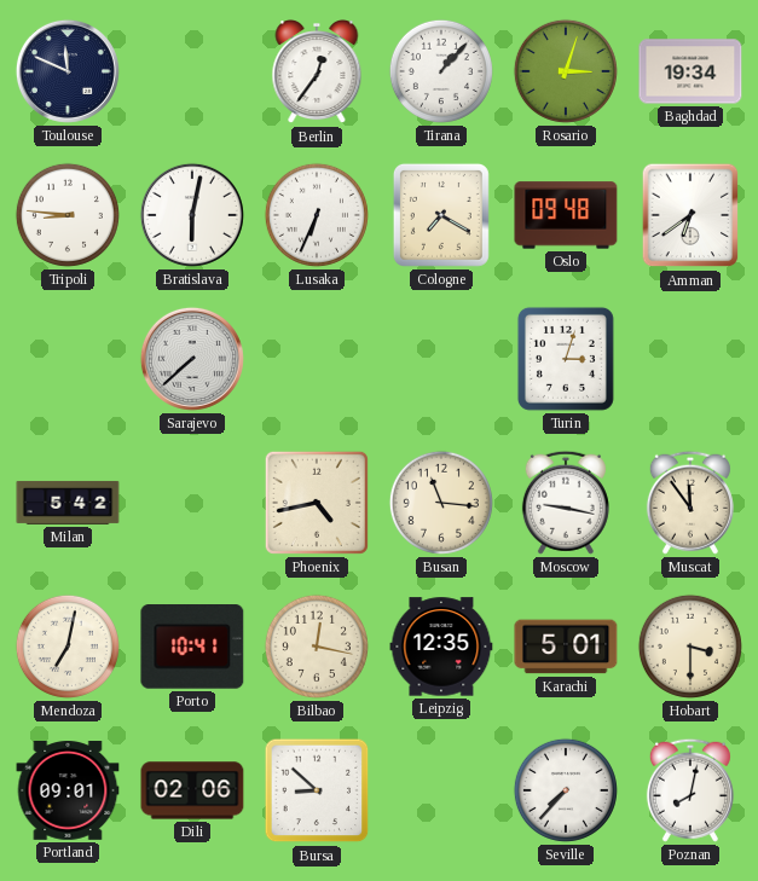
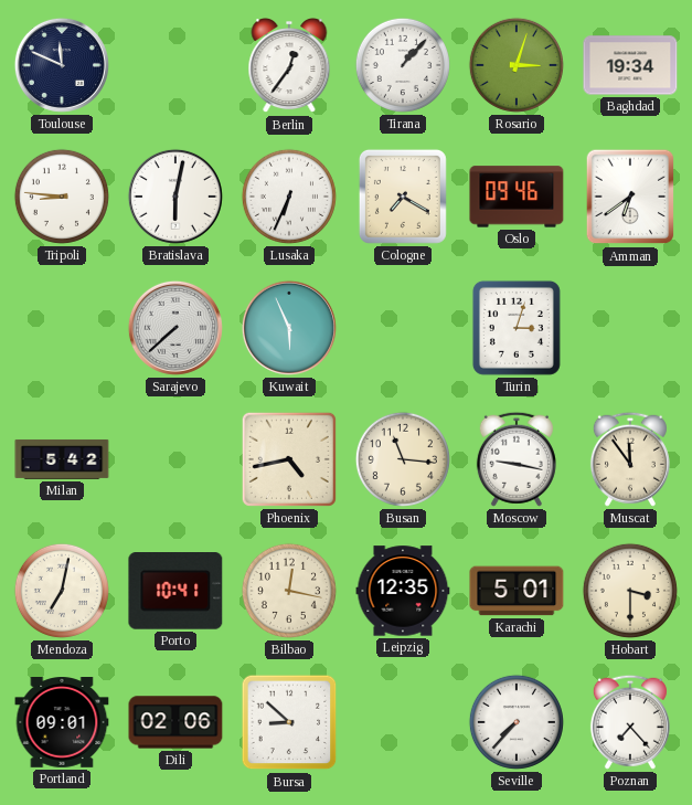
Oslo: 09:48 -> 09:46
Kuwait: none -> 5:56
Poznan: 8:02 -> 7:23
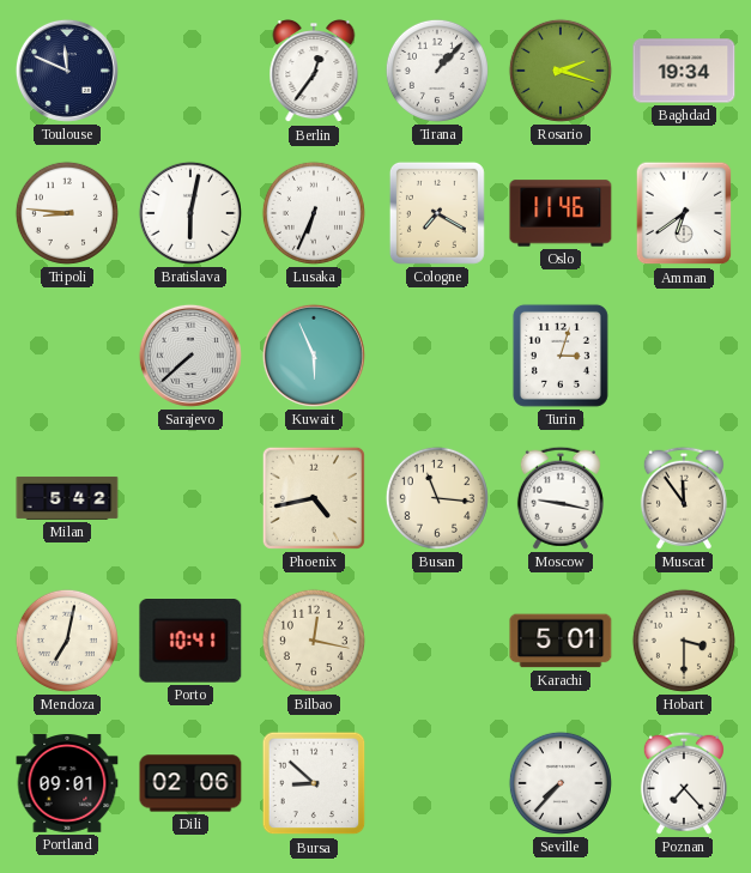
Rosario: 3:03 -> 2:18
Oslo: 09:46 -> 11:46
Leipzig: 12:35 -> none
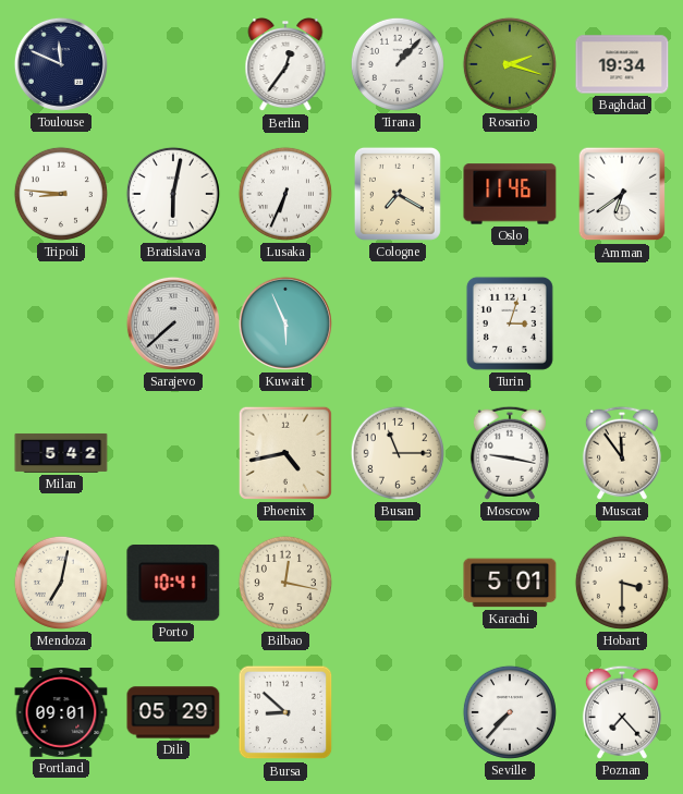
Busan: 11:16 -> 11:15
Dili: 02:06 -> 05:29
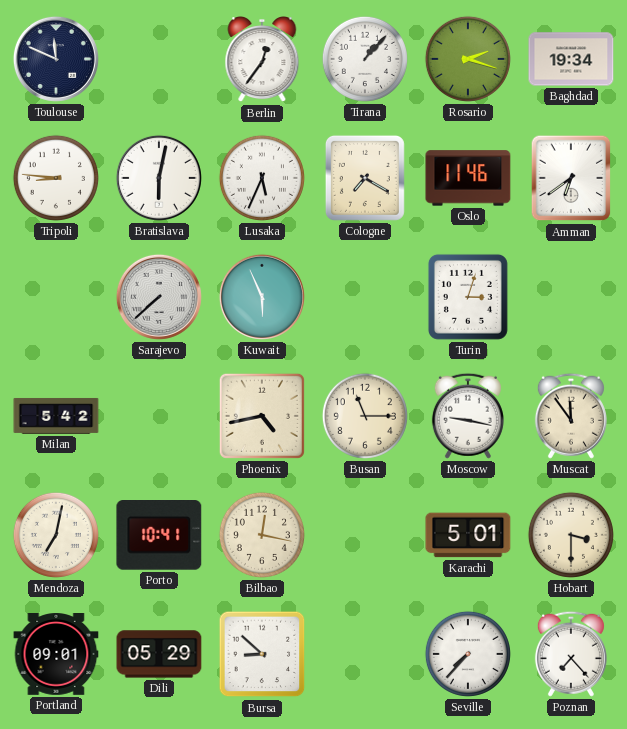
Lusaka: 6:34 -> 5:34
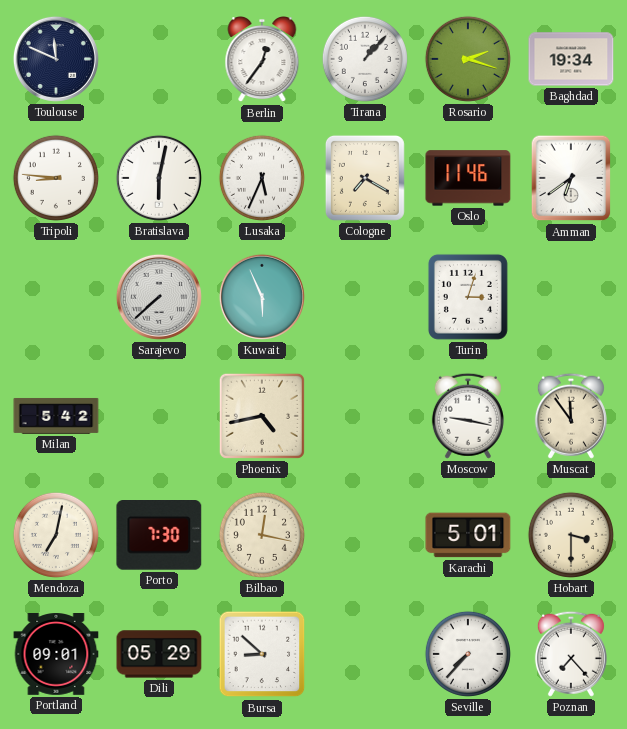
Busan: 11:15 -> none
Porto: 10:41 -> 7:30
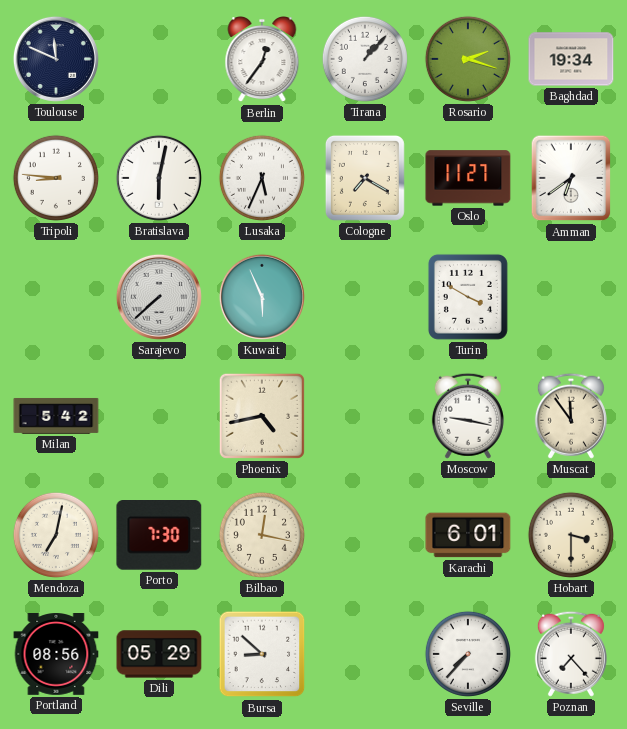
Oslo: 11:46 -> 11:27
Turin: 3:03 -> 3:50
Karachi: 5:01 -> 6:01
Portland: 09:01 -> 08:56
